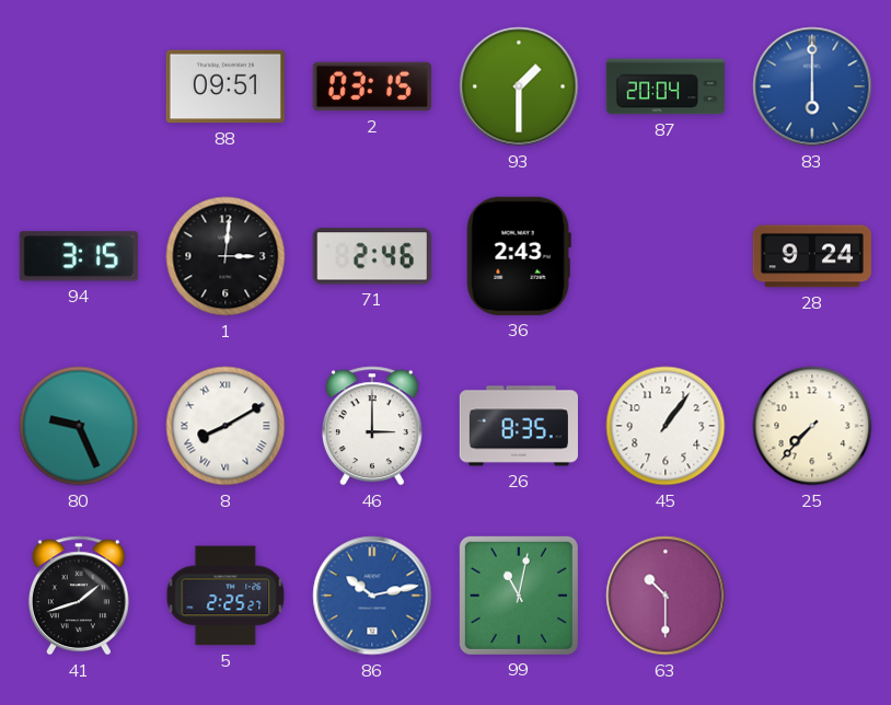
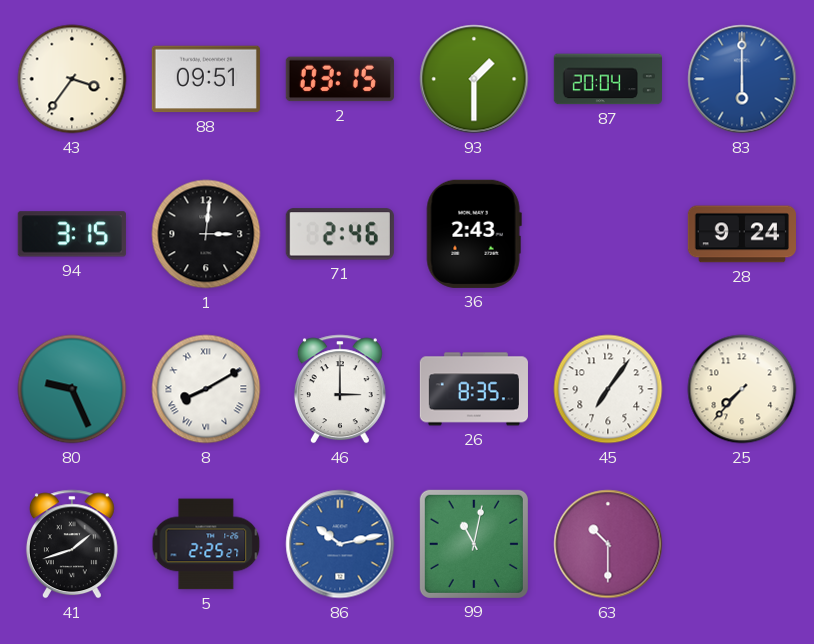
43: none -> 3:36
45: 1:06 -> 7:06
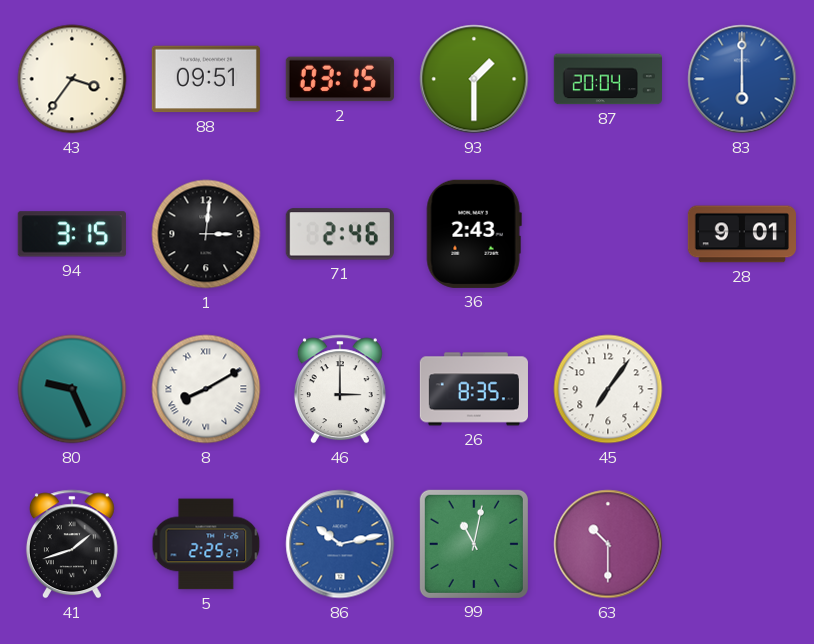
28: 9:24 -> 9:01
25: 7:37 -> none
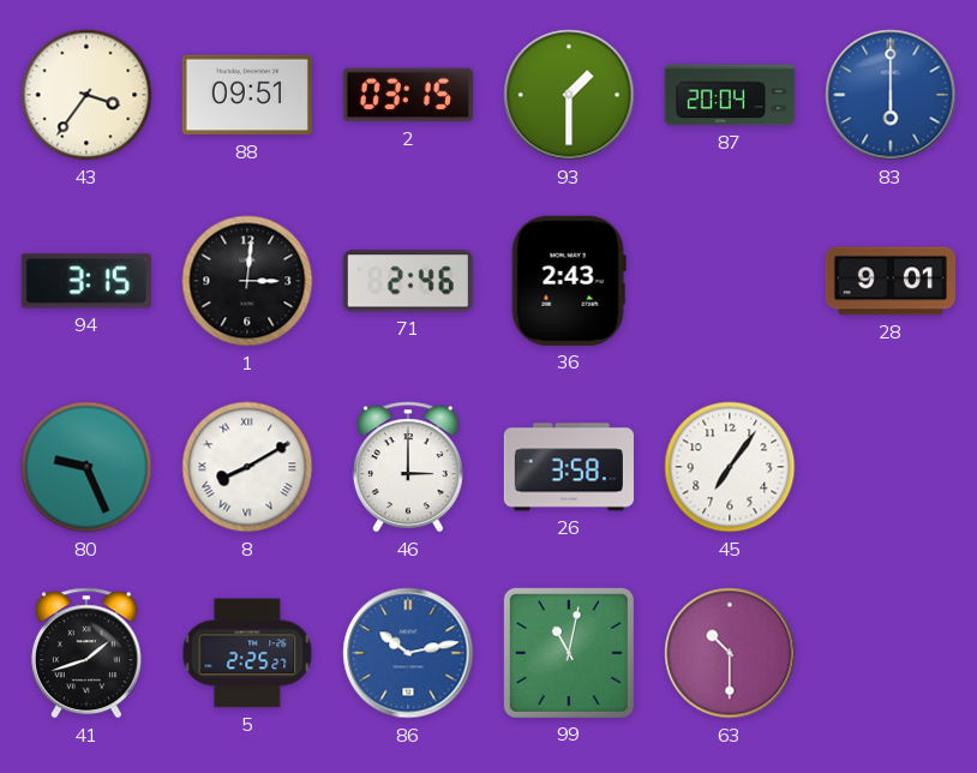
26: 8:35 -> 3:58
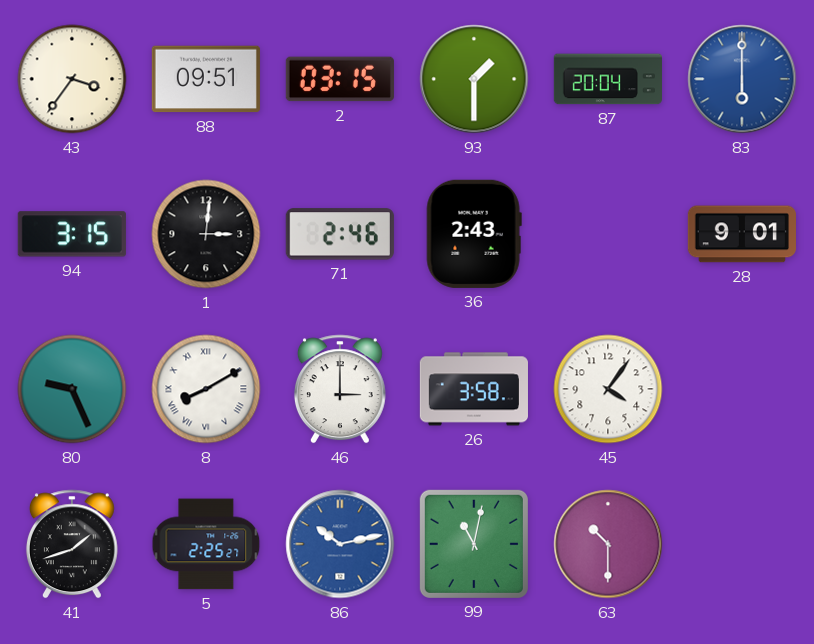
45: 7:06 -> 4:06
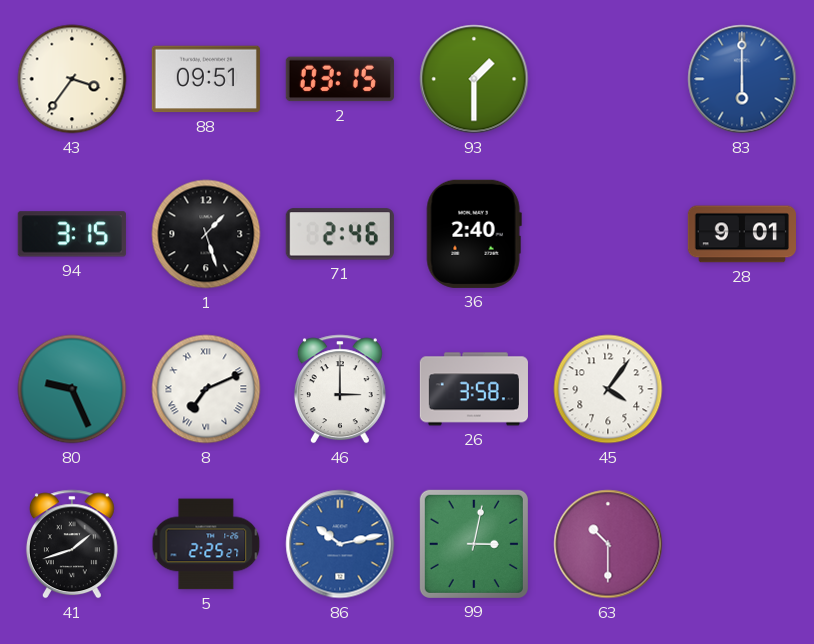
87: 20:04 -> none
1: 3:01 -> 1:27
36: 2:43 -> 2:40
8: 8:10 -> 7:11
99: 11:02 -> 3:02
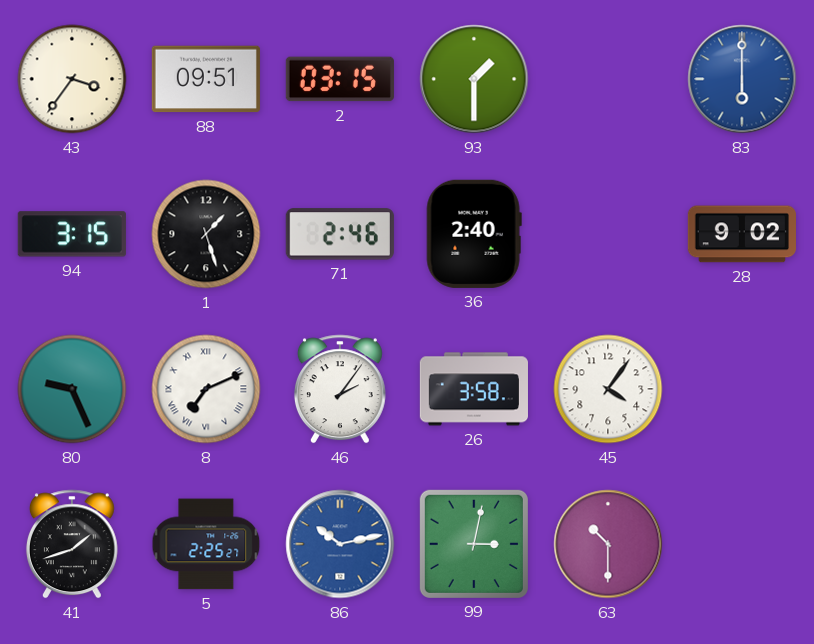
28: 9:01 -> 9:02
46: 3:00 -> 2:06
